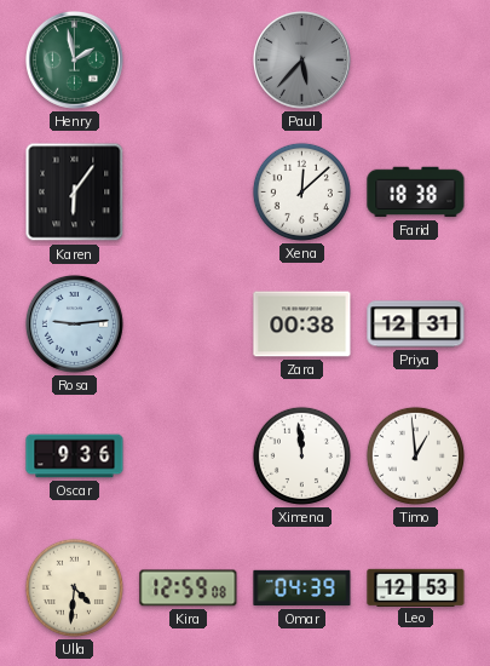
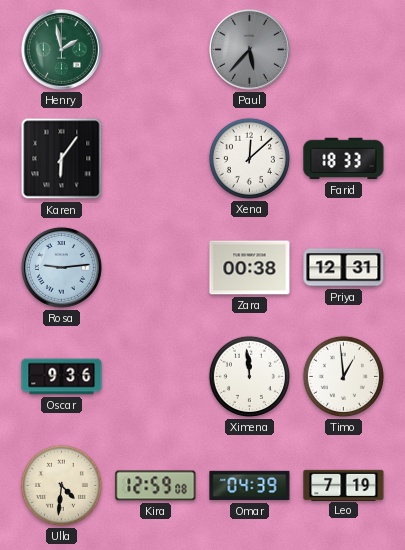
Farid: 18:38 -> 18:33
Leo: 12:53 -> 7:19
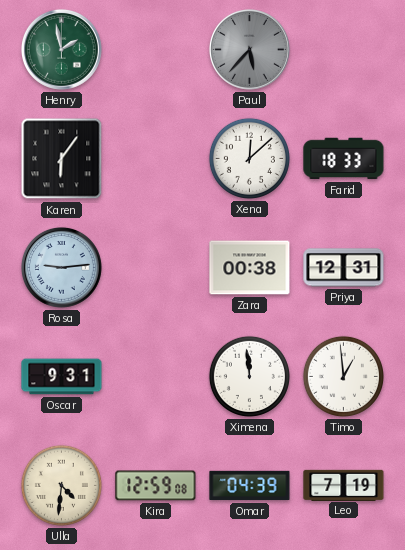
Oscar: 9:36 -> 9:31
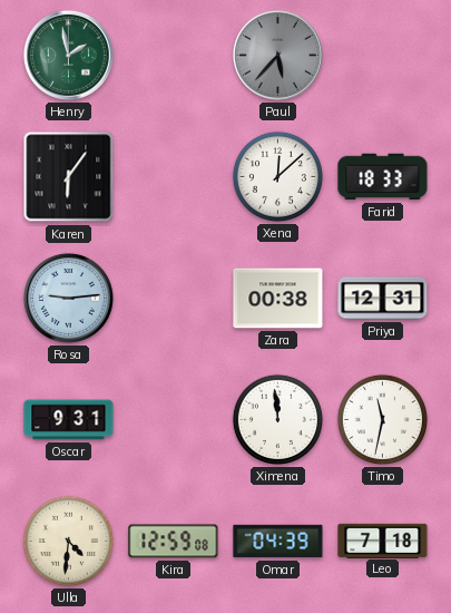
Timo: 12:59 -> 11:32
Leo: 7:19 -> 7:18
